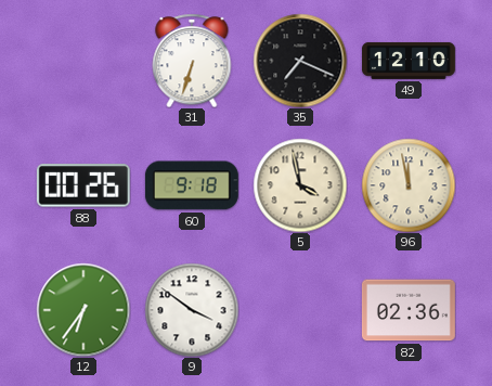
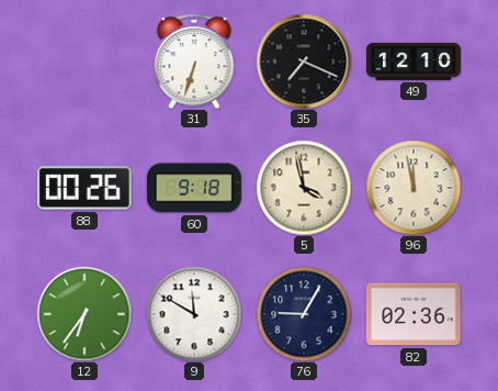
9: 3:51 -> 11:50
76: none -> 9:05
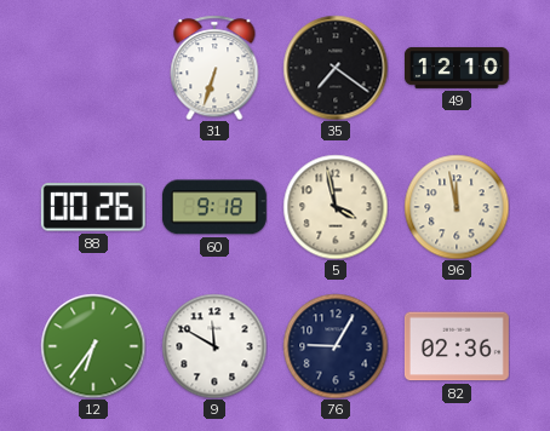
35: 7:19 -> 7:21
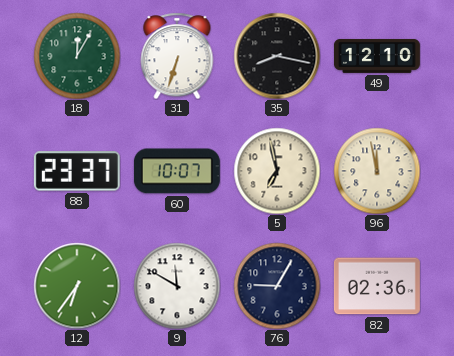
18: none -> 12:05
35: 7:21 -> 8:17
88: 00:26 -> 23:37
60: 9:18 -> 10:07
5: 3:58 -> 6:58
